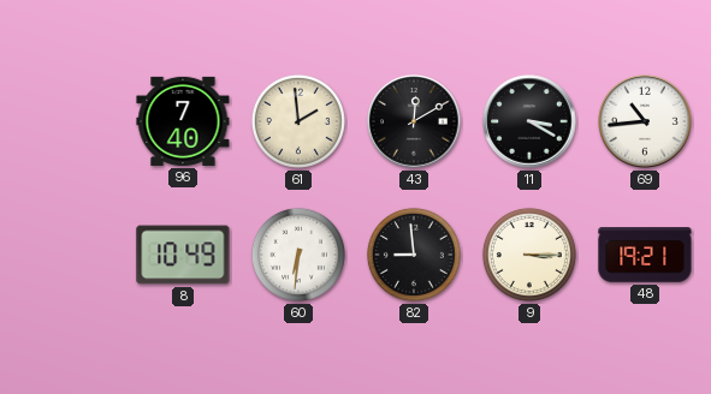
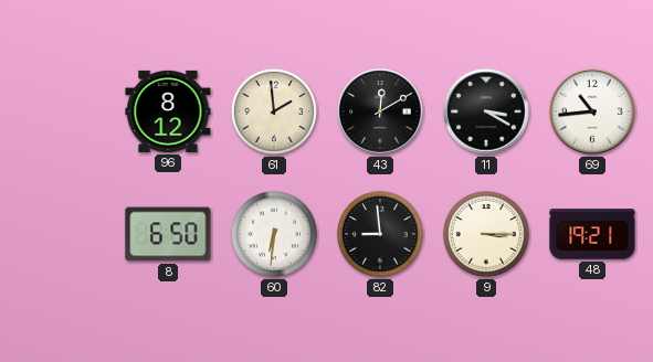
96: 7:40 -> 8:12
8: 10:49 -> 6:50
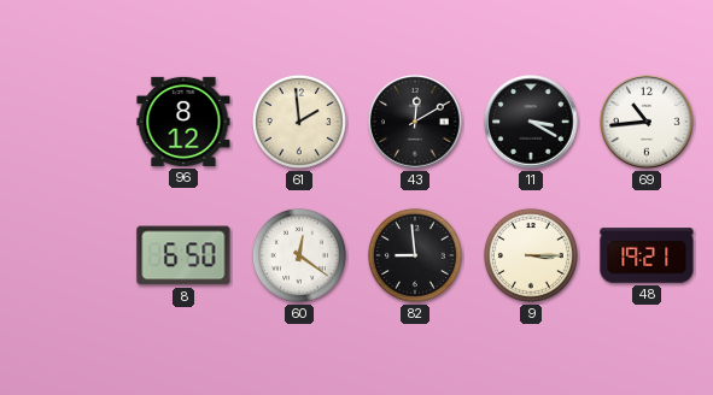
60: 6:31 -> 12:21
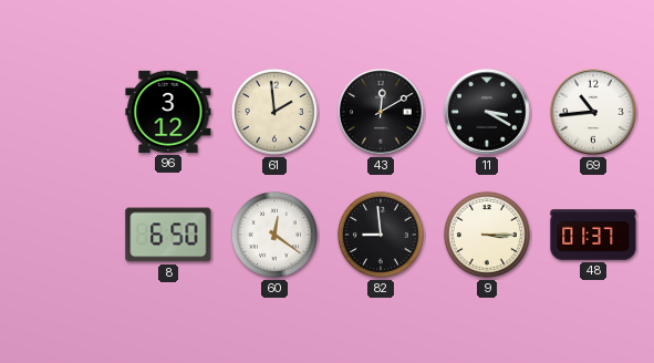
96: 8:12 -> 3:12
48: 19:21 -> 01:37
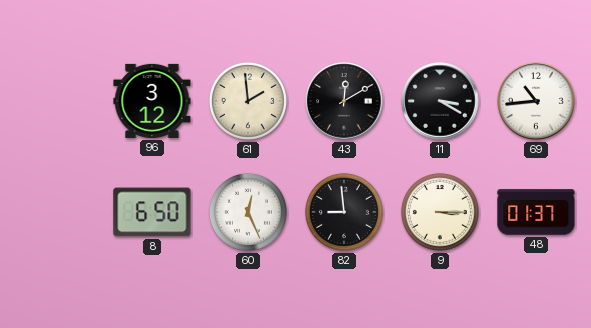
60: 12:21 -> 12:26
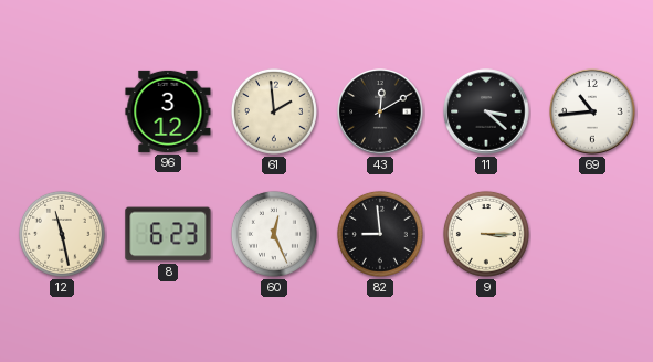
11: 3:20 -> 3:22
12: none -> 11:28
8: 6:50 -> 6:23
48: 01:37 -> none
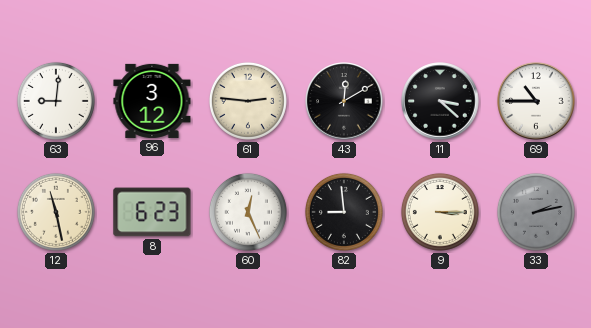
63: none -> 9:01
61: 1:59 -> 2:46
69: 10:44 -> 10:45
33: none -> 2:13
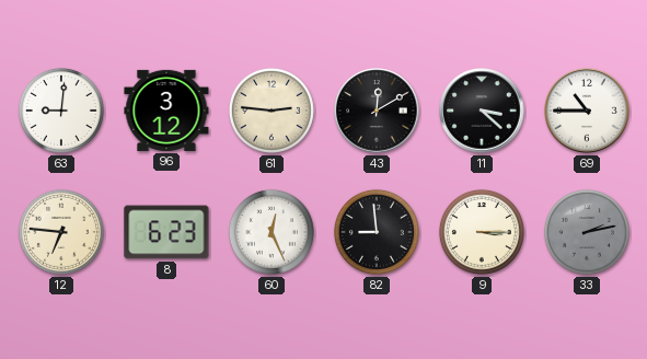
12: 11:28 -> 6:46
